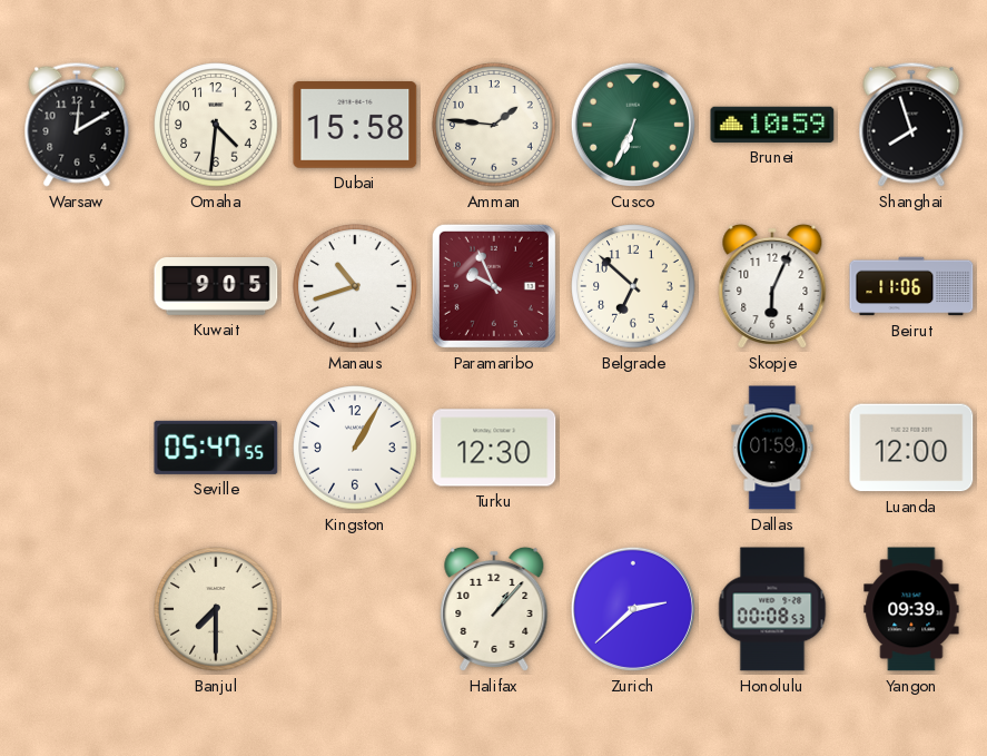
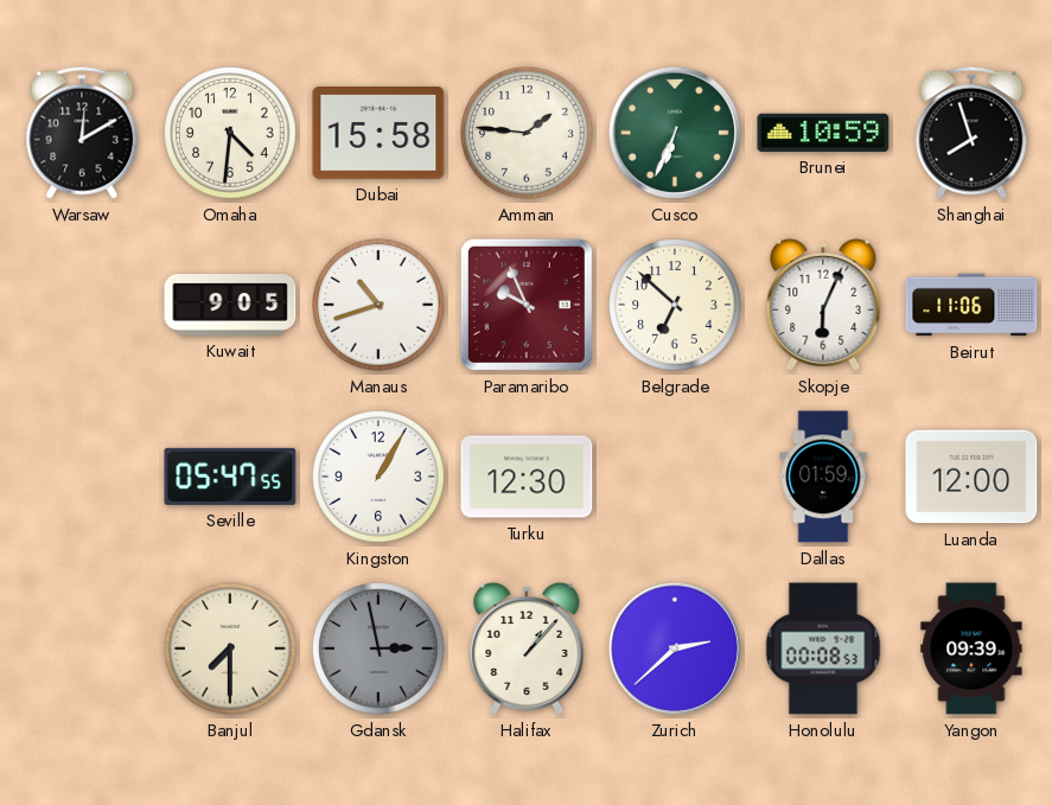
Gdansk: none -> 2:58
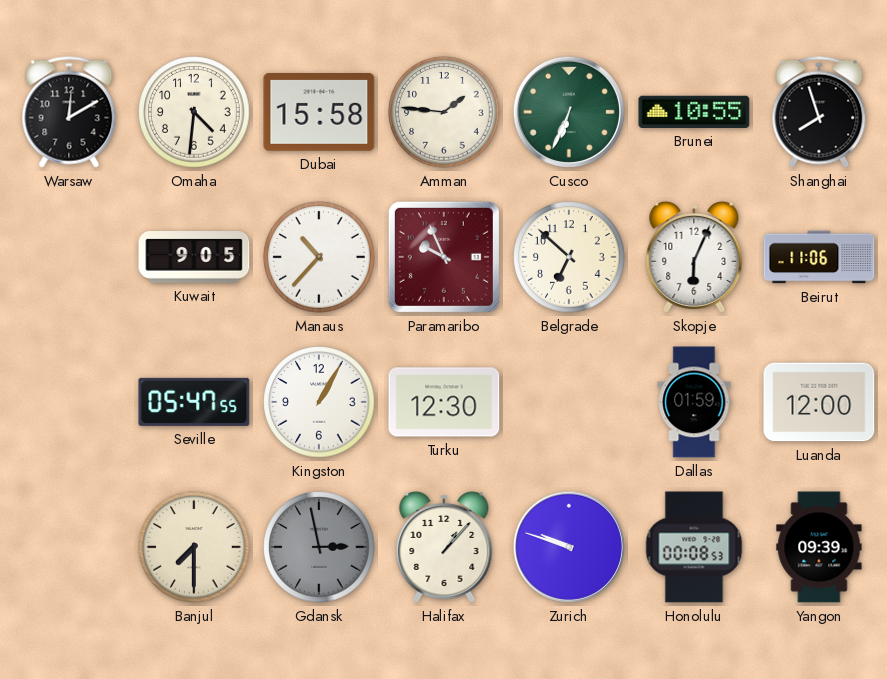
Brunei: 10:59 -> 10:55
Manaus: 10:42 -> 10:37
Zurich: 2:38 -> 9:48
